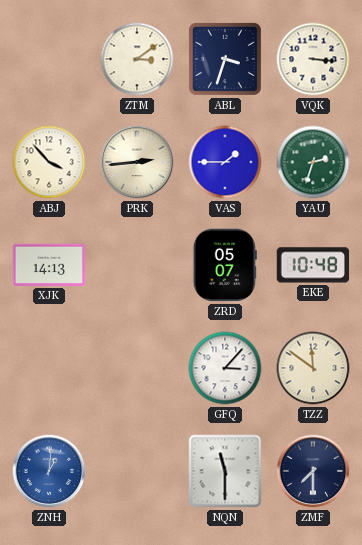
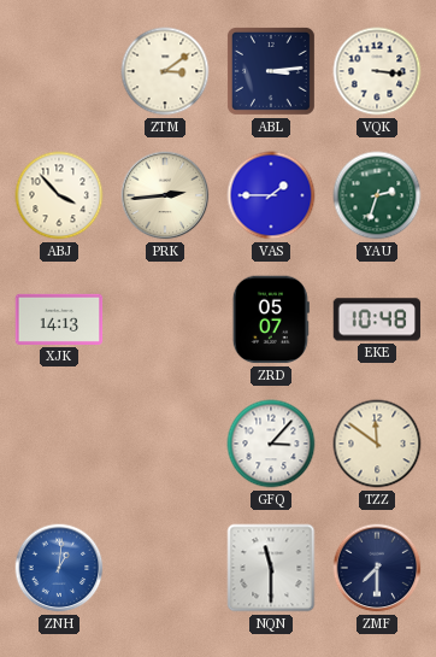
ABL: 3:33 -> 3:14
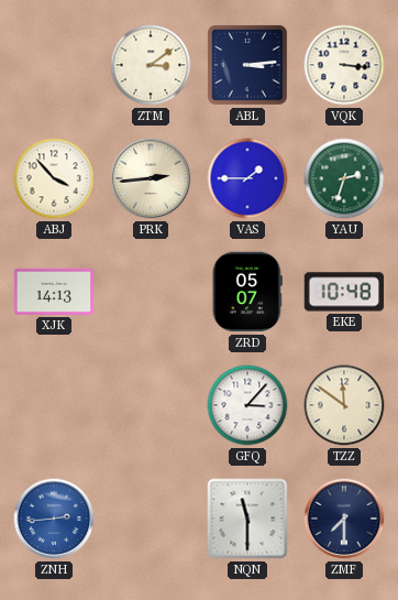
ZNH: 1:01 -> 2:44
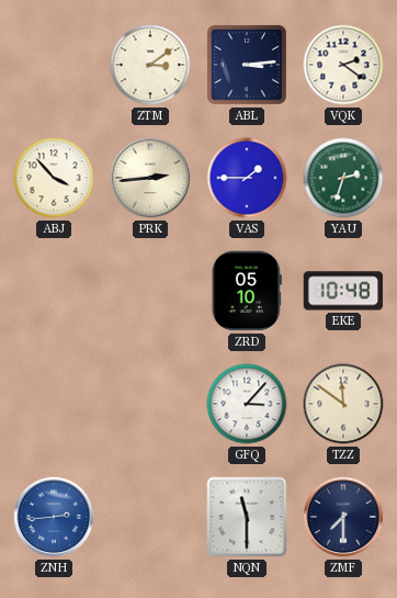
VQK: 3:16 -> 2:21
XJK: 14:13 -> none
ZRD: 05:07 -> 05:10
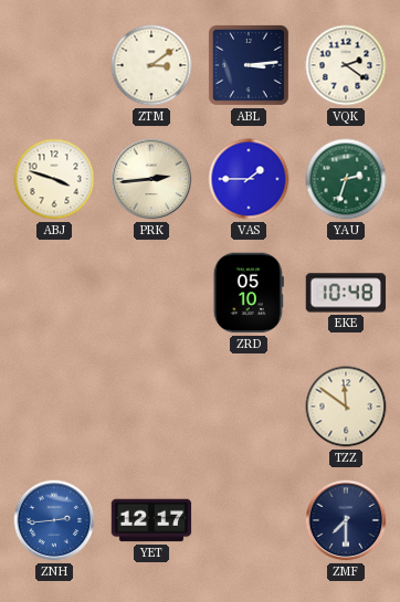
ABJ: 3:53 -> 3:48
GFQ: 3:07 -> none
YET: none -> 12:17
NQN: 11:30 -> none
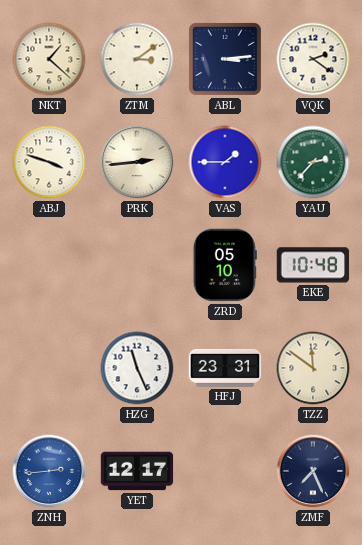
NKT: none -> 1:22
YAU: 2:33 -> 2:37
HZG: none -> 11:26
HFJ: none -> 23:31
ZMF: 7:30 -> 7:26
